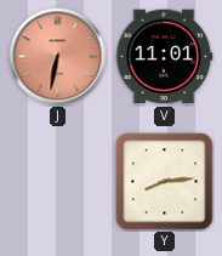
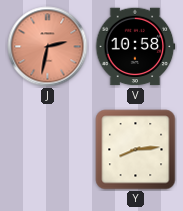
J: 6:32 -> 2:32
V: 11:01 -> 10:58
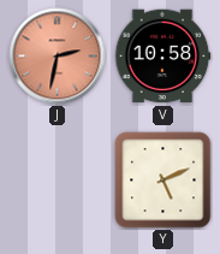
Y: 8:14 -> 5:11
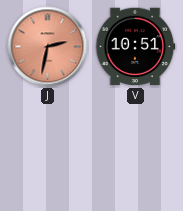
V: 10:58 -> 10:51
Y: 5:11 -> none
